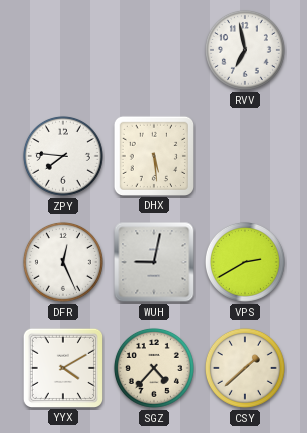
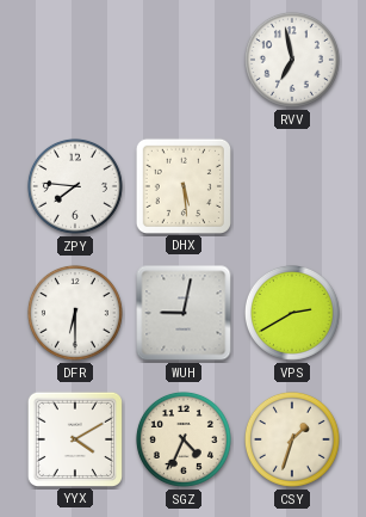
DFR: 12:26 -> 6:30
SGZ: 4:37 -> 4:34
CSY: 1:38 -> 1:33
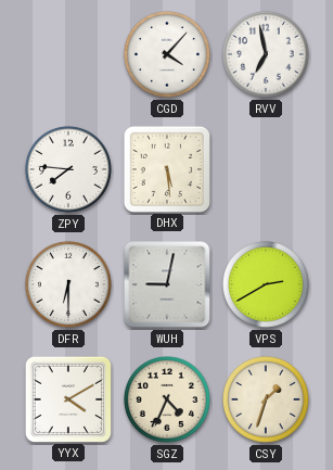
CGD: none -> 4:07
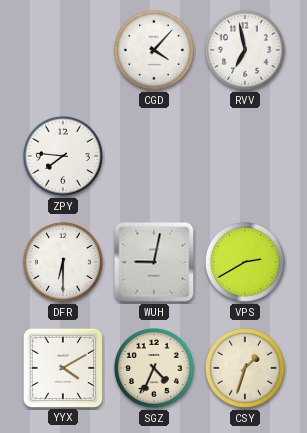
DHX: 5:29 -> none
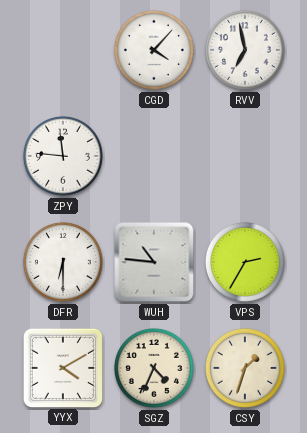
ZPY: 7:46 -> 11:46
WUH: 9:02 -> 10:46
VPS: 2:40 -> 2:35
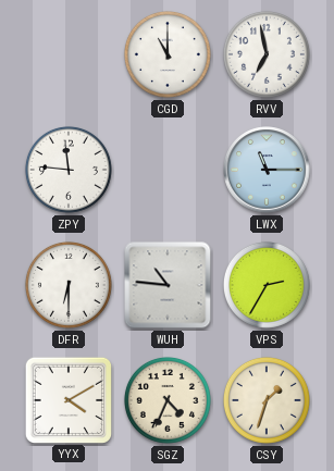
CGD: 4:07 -> 11:00
LWX: none -> 11:15
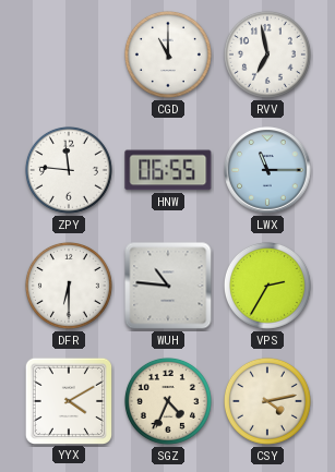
HNW: none -> 06:55
CSY: 1:33 -> 4:13
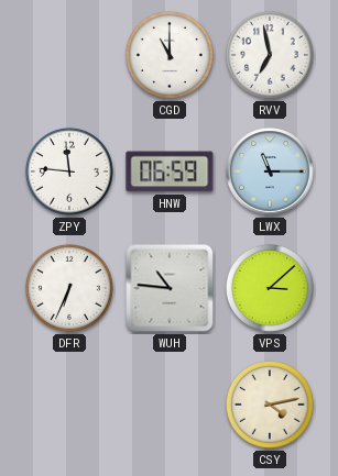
HNW: 06:55 -> 06:59
DFR: 6:30 -> 6:34
VPS: 2:35 -> 3:08
YYX: 4:10 -> none
SGZ: 4:34 -> none
